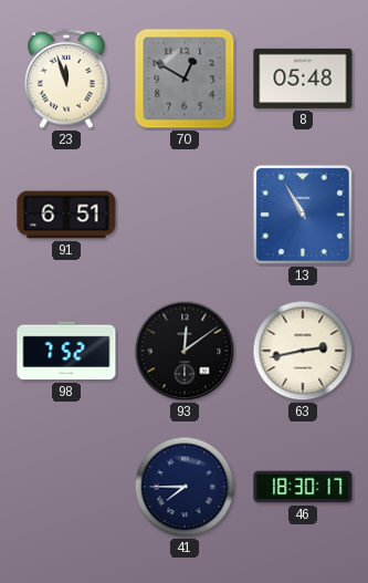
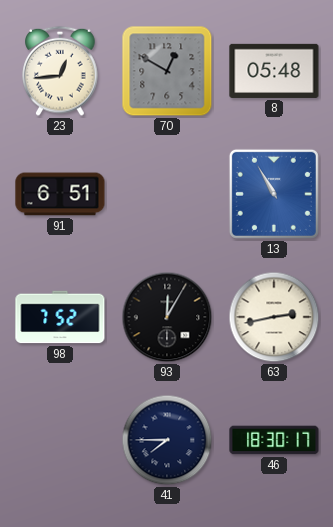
23: 11:57 -> 12:44
93: 12:09 -> 12:05
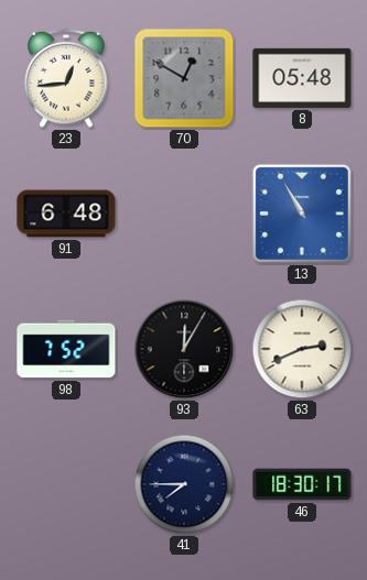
91: 6:51 -> 6:48
63: 2:43 -> 2:41
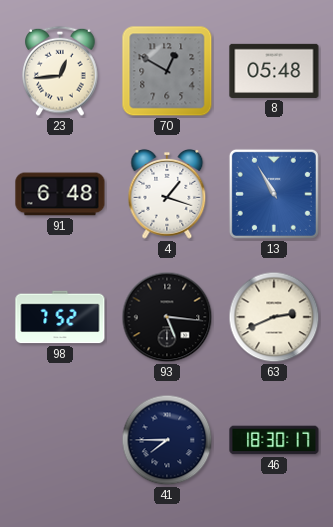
4: none -> 1:18
93: 12:05 -> 5:16
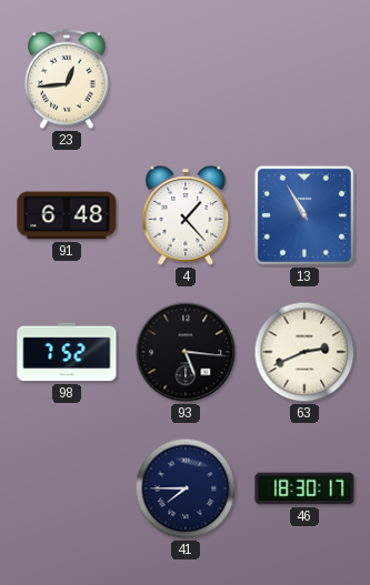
70: 12:50 -> none
8: 05:48 -> none
4: 1:18 -> 1:23
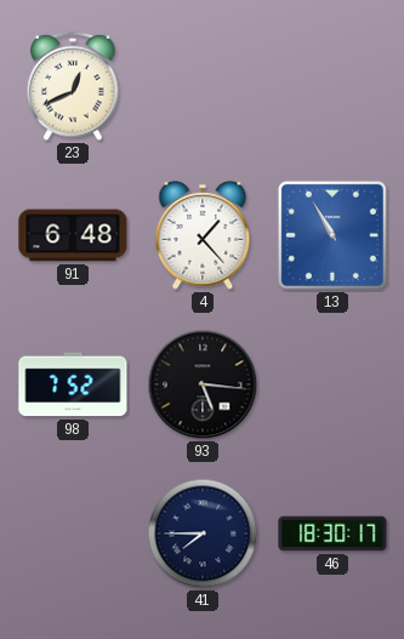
23: 12:44 -> 12:41
63: 2:41 -> none
